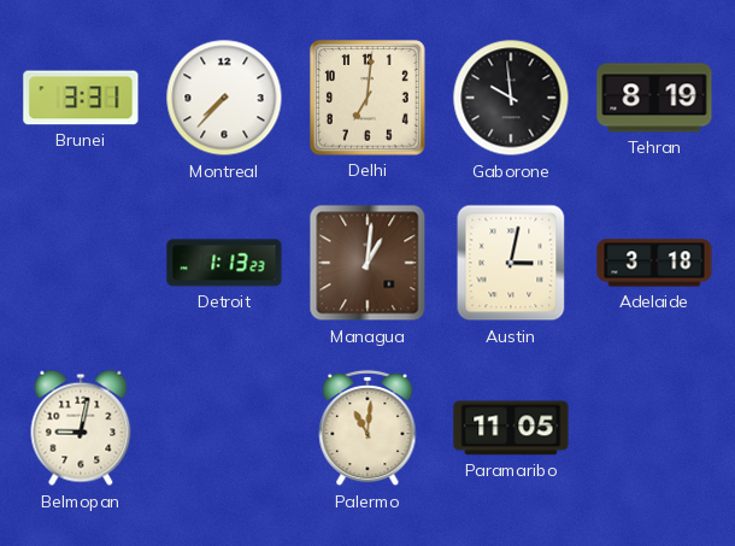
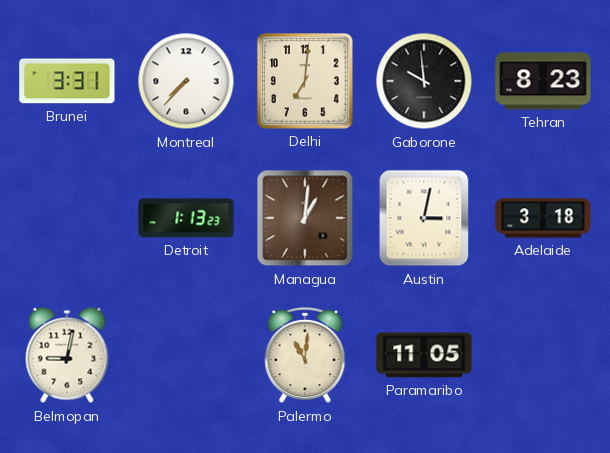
Tehran: 8:19 -> 8:23
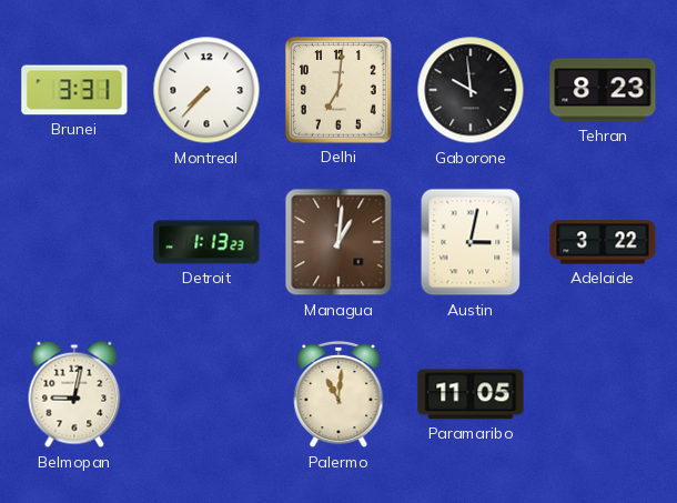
Adelaide: 3:18 -> 3:22
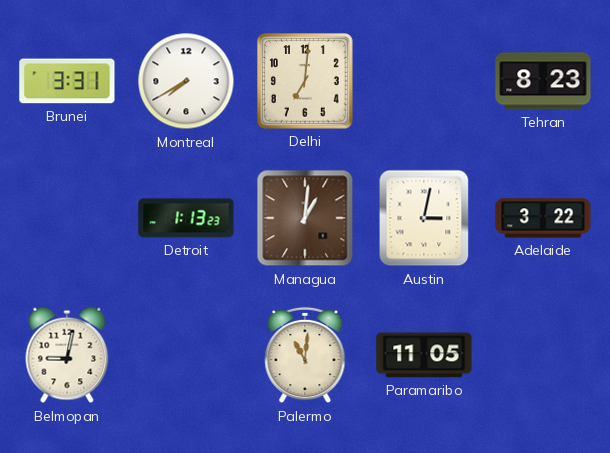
Montreal: 7:37 -> 7:40
Gaborone: 9:59 -> none
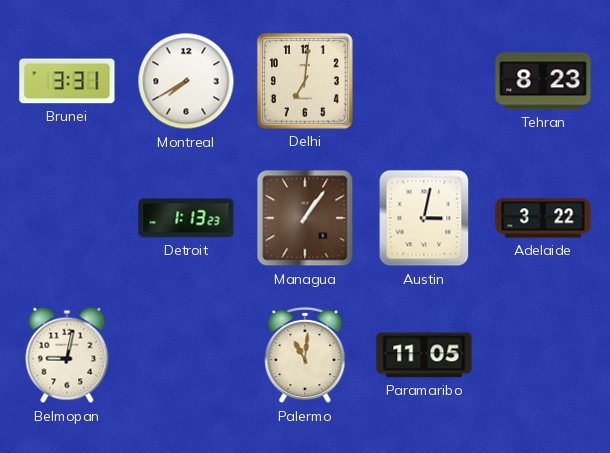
Managua: 1:01 -> 1:06
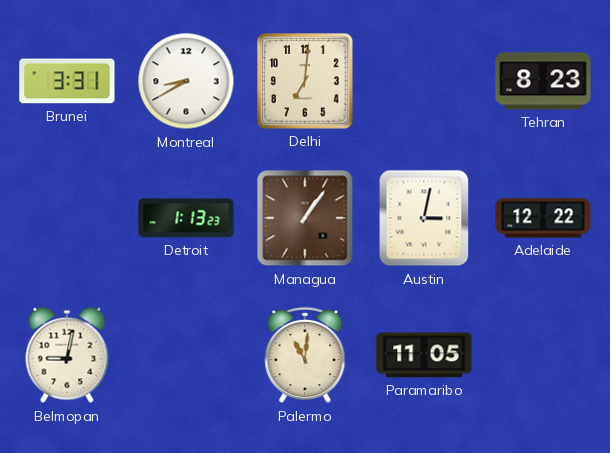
Montreal: 7:40 -> 8:40
Adelaide: 3:22 -> 12:22
